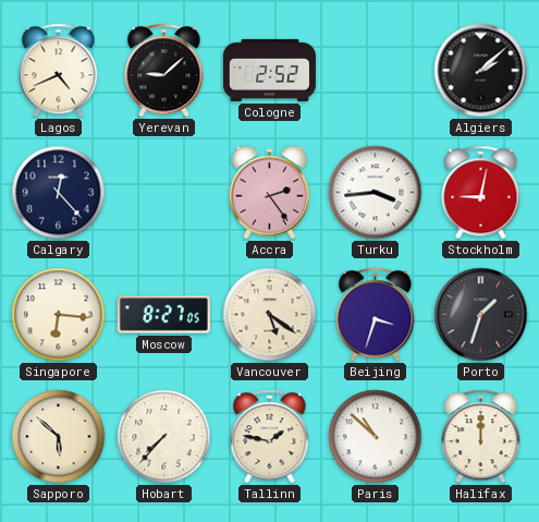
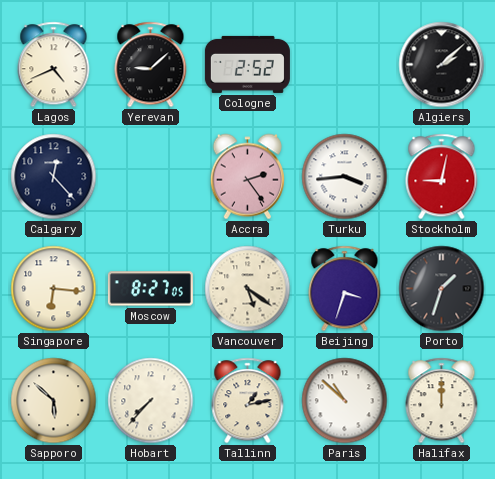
Tallinn: 1:47 -> 1:13
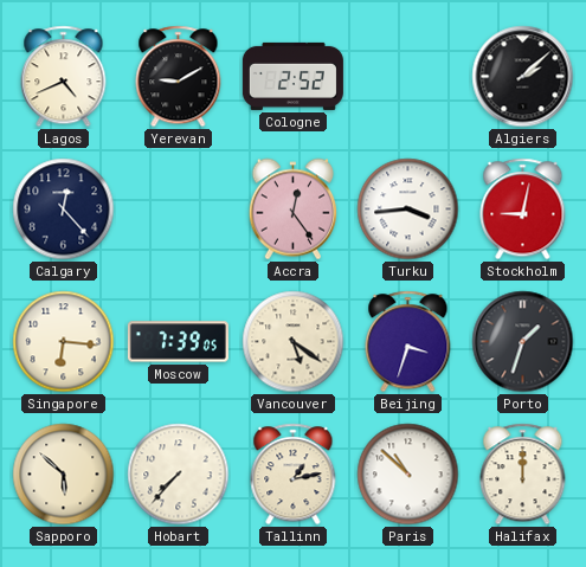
Yerevan: 9:08 -> 9:10
Accra: 2:24 -> 12:24
Moscow: 8:27 -> 7:39
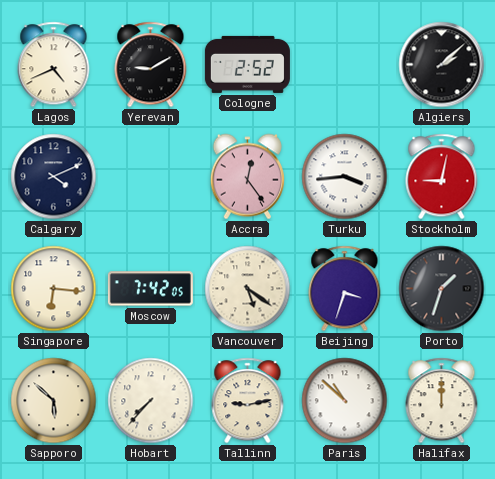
Calgary: 12:23 -> 4:11
Moscow: 7:39 -> 7:42
Tallinn: 1:13 -> 9:13
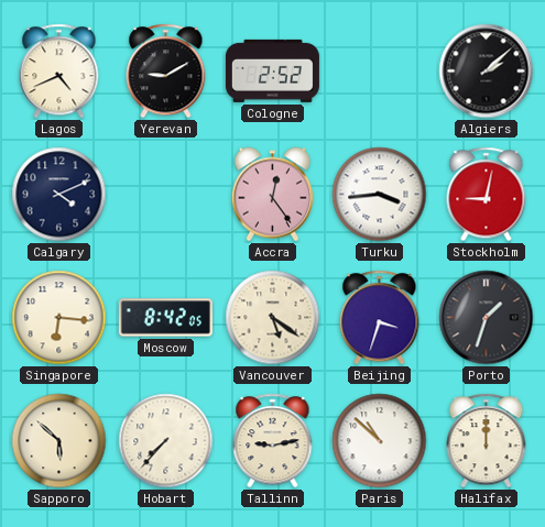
Moscow: 7:42 -> 8:42
